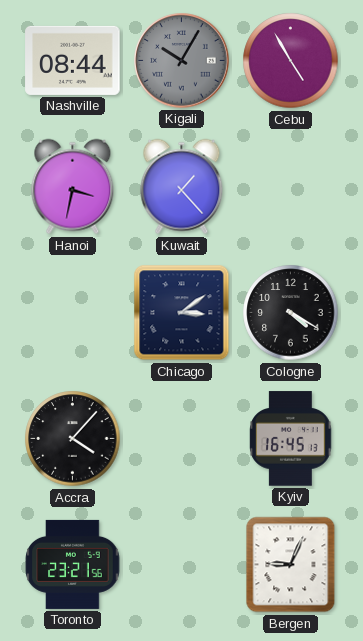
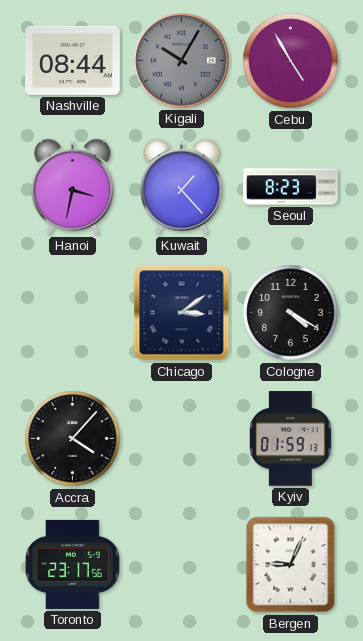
Seoul: none -> 8:23
Kyiv: 16:45 -> 01:59
Toronto: 23:21 -> 23:17
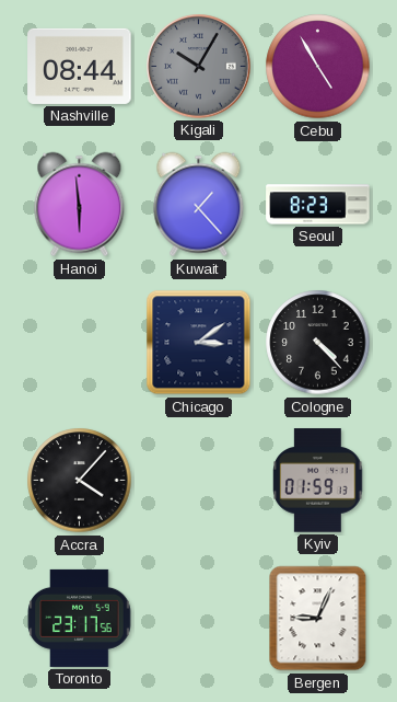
Hanoi: 3:32 -> 5:59
Cologne: 4:20 -> 4:23
